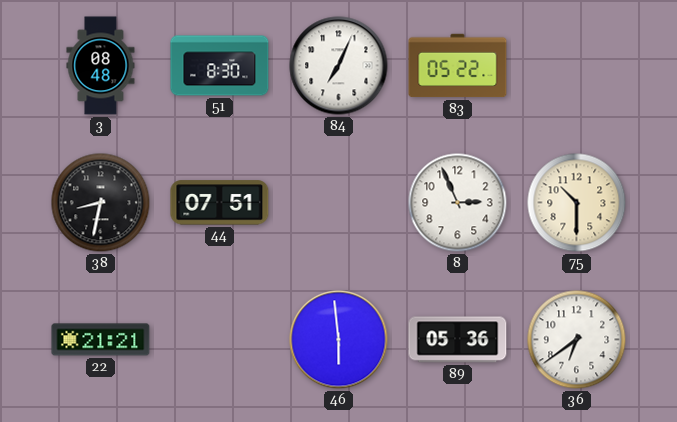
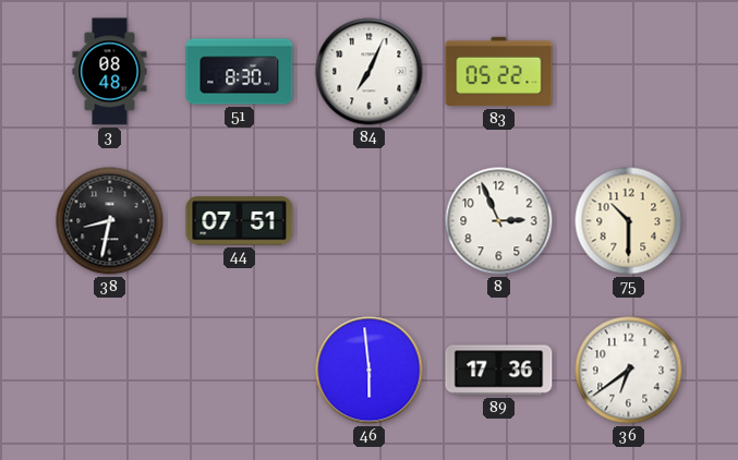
22: 21:21 -> none
89: 05:36 -> 17:36
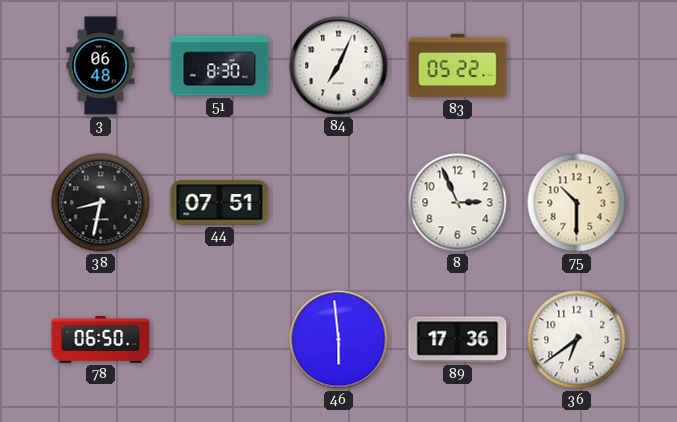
3: 08:48 -> 06:48
78: none -> 06:50
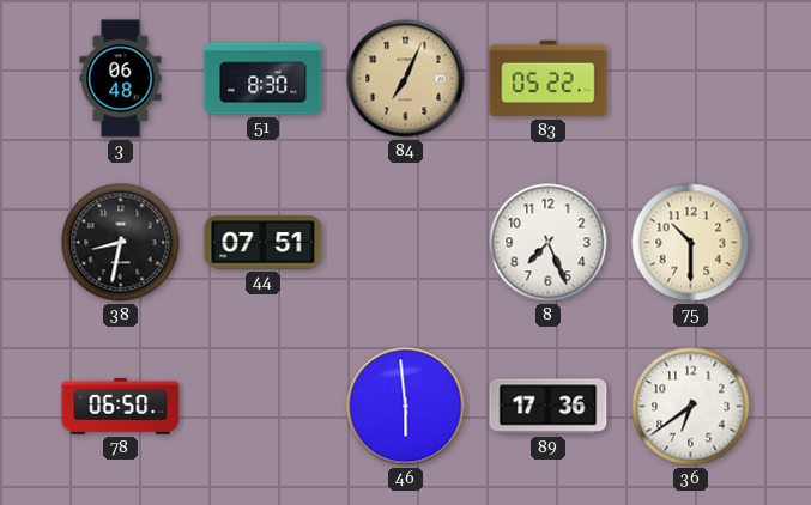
84 dial: white -> champagne
8: 2:56 -> 7:26
